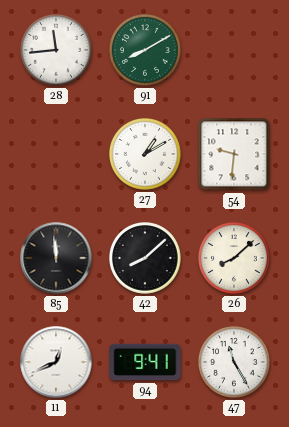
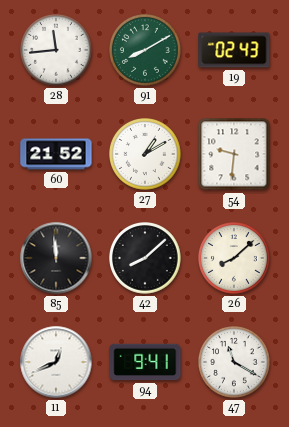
19: none -> 02:43
60: none -> 21:52
47: 11:25 -> 11:20
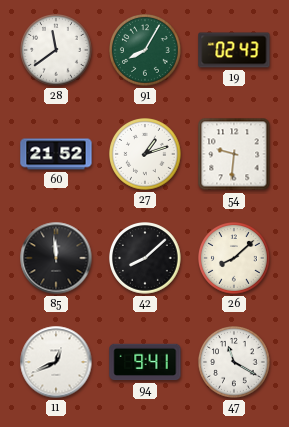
28: 11:44 -> 11:39
91: 8:10 -> 8:05
27: 1:10 -> 1:12
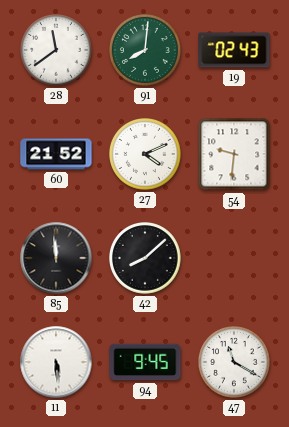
91: 8:05 -> 8:01
27: 1:12 -> 4:11
26: 8:08 -> none
11: 12:41 -> 5:29
94: 9:41 -> 9:45
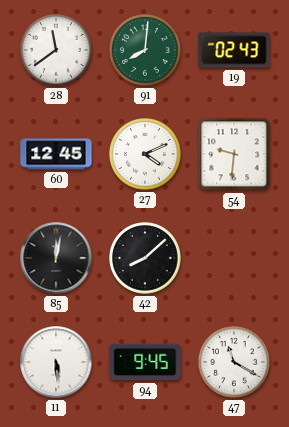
60: 21:52 -> 12:45
85: 11:59 -> 12:02
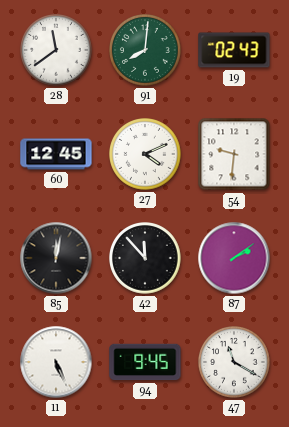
42: 8:08 -> 11:53
87: none -> 2:09
11: 5:29 -> 5:26
